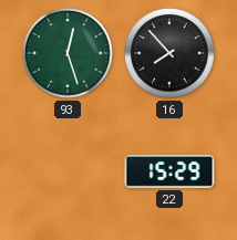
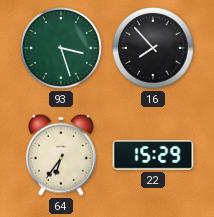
93: 12:27 -> 3:27
64: none -> 6:36
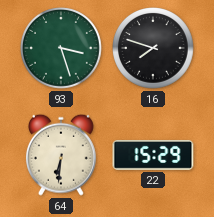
16: 7:53 -> 7:48
64: 6:36 -> 6:31
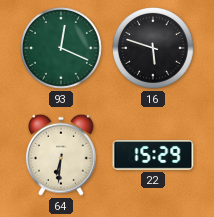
93: 3:27 -> 12:19
16: 7:48 -> 5:48
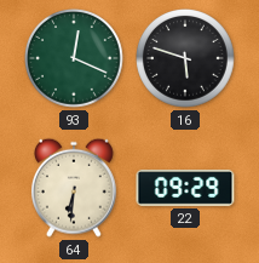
22: 15:29 -> 09:29
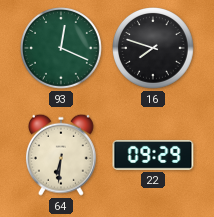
16: 5:48 -> 7:48
